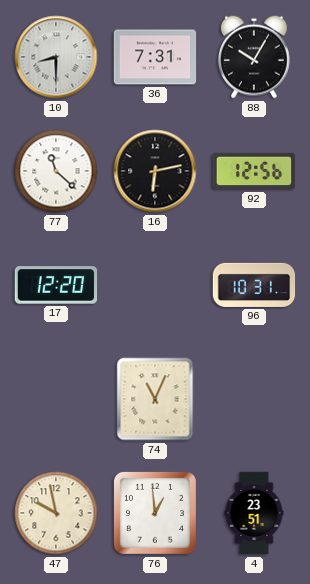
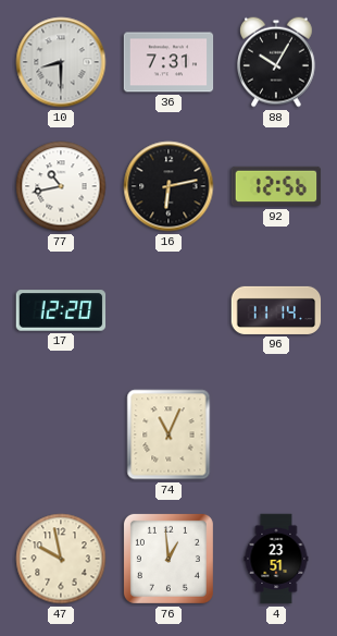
77: 11:22 -> 10:43
96: 10:31 -> 11:14
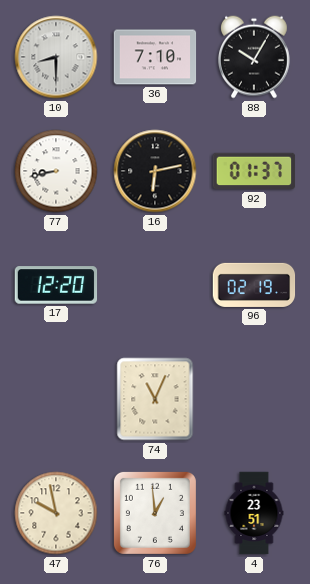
36: 7:31 -> 7:10
77: 10:43 -> 8:43
92: 12:56 -> 01:37
96: 11:14 -> 02:19
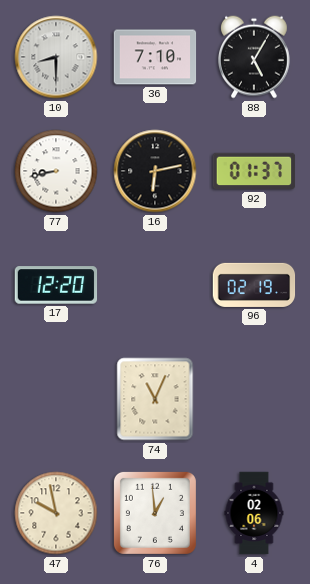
88: 10:05 -> 5:05
4: 23:51 -> 02:06
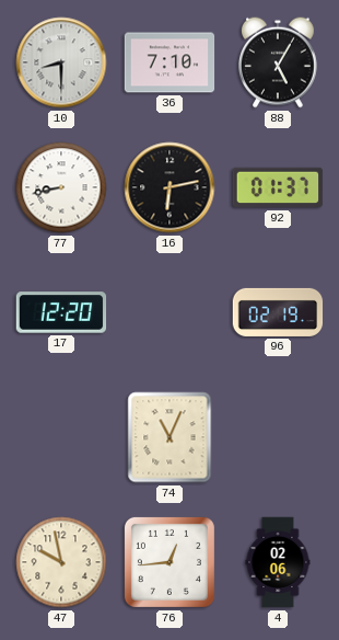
76: 12:59 -> 12:44
